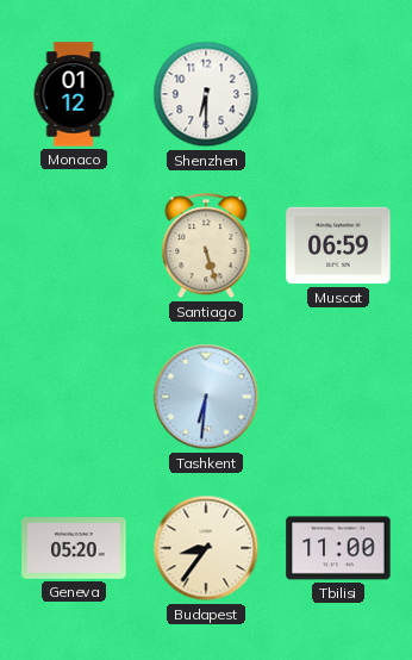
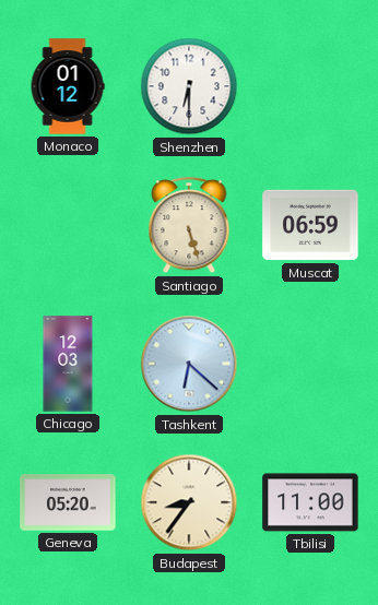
Chicago: none -> 12:03
Tashkent: 6:31 -> 6:22
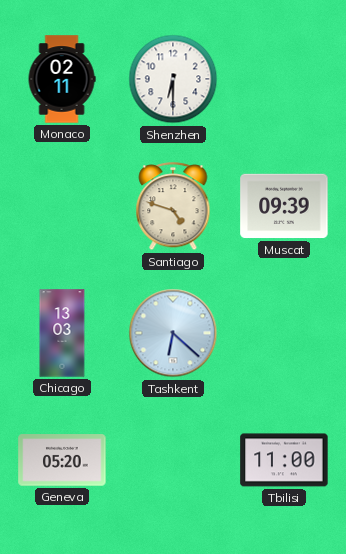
Monaco: 01:12 -> 02:11
Santiago: 5:27 -> 4:48
Muscat: 06:59 -> 09:39
Chicago: 12:03 -> 13:03
Budapest: 8:36 -> none
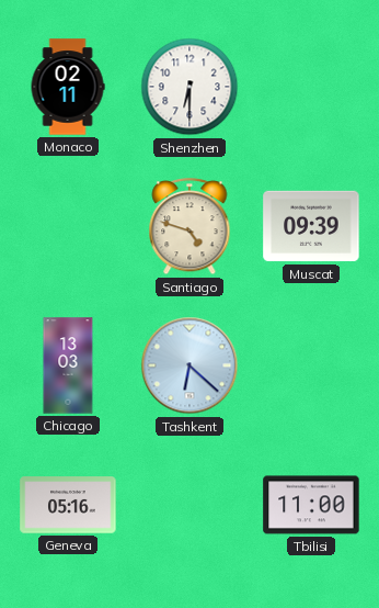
Geneva: 05:20 -> 05:16
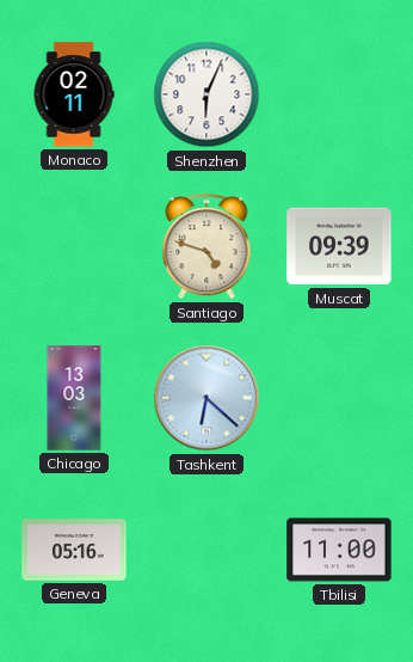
Shenzhen: 6:30 -> 6:04
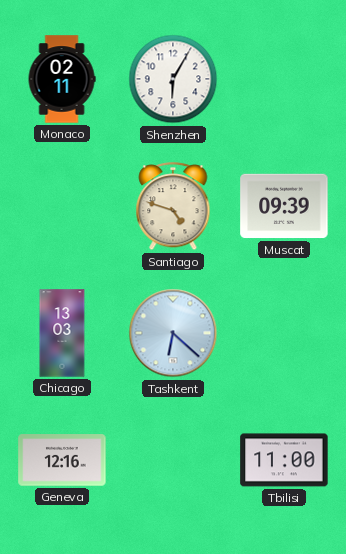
Shenzhen: 6:04 -> 6:05
Geneva: 05:16 -> 12:16
